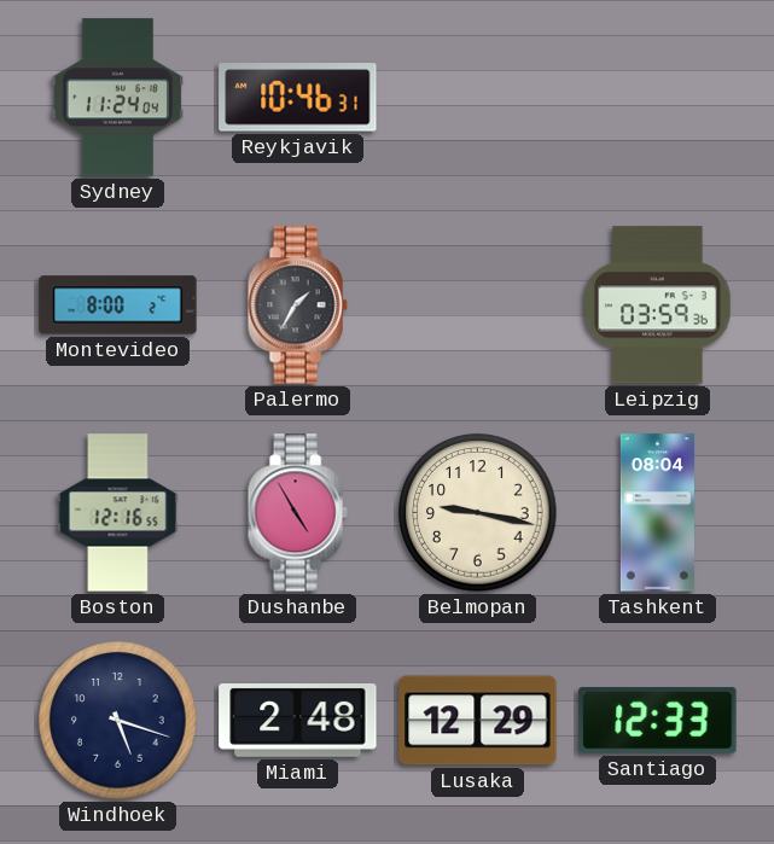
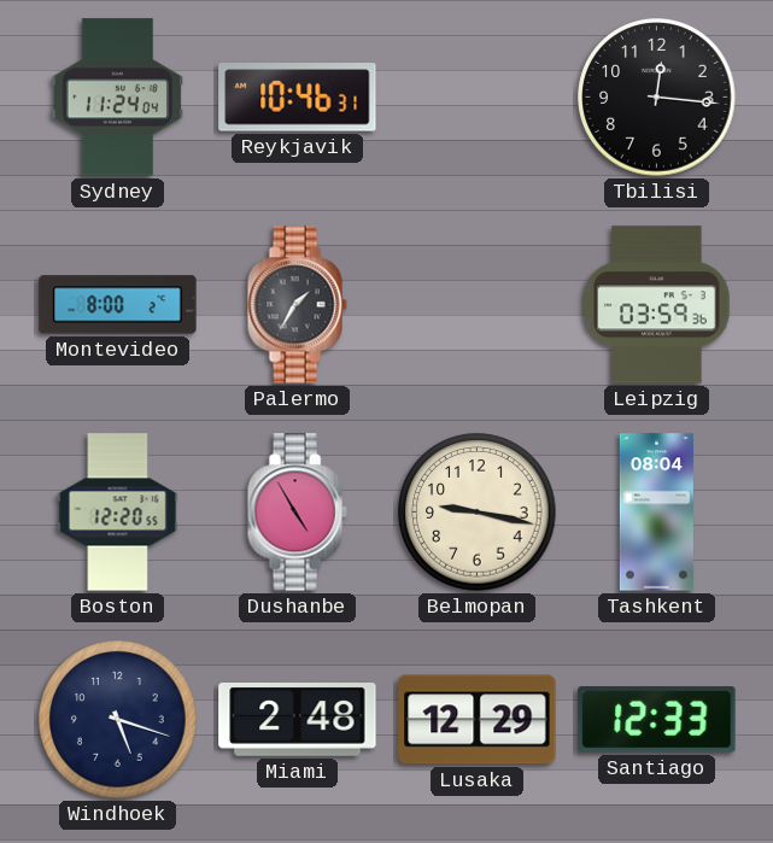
Tbilisi: none -> 12:16
Boston: 12:16 -> 12:20
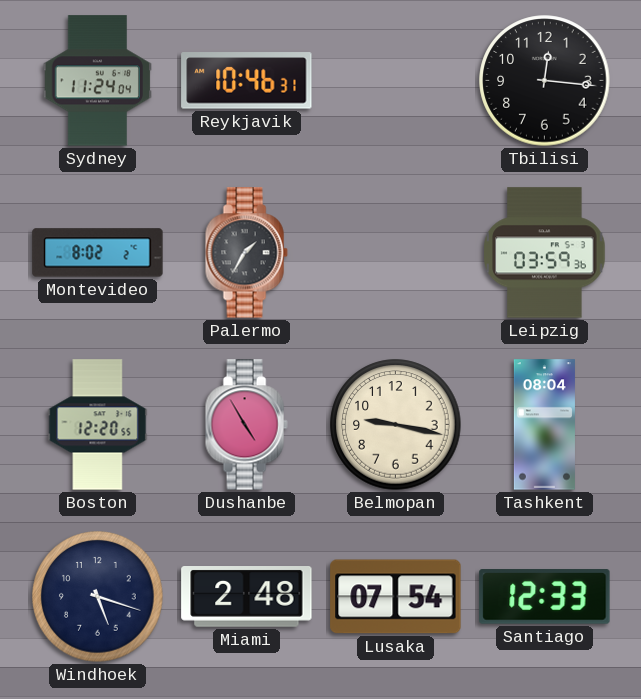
Montevideo: 8:00 -> 8:02
Lusaka: 12:29 -> 07:54
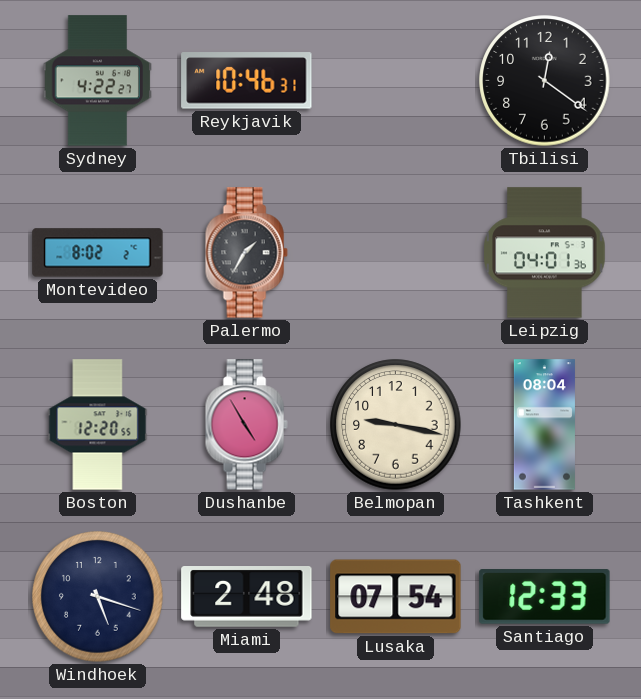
Sydney: 11:24 -> 4:22
Tbilisi: 12:16 -> 12:21
Leipzig: 03:59 -> 04:01
